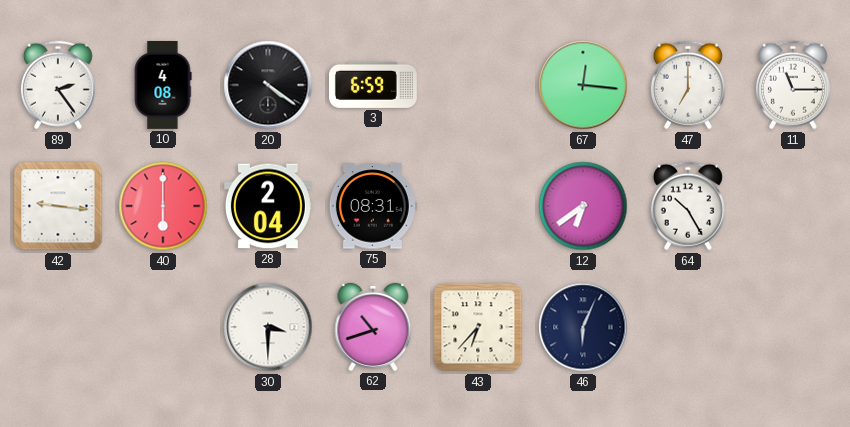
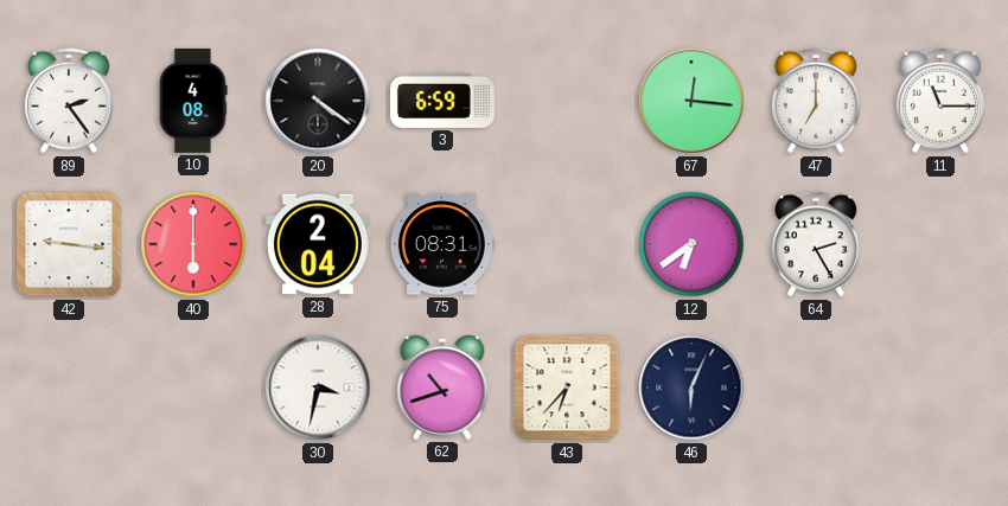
64: 10:25 -> 2:25
30: 3:30 -> 3:32
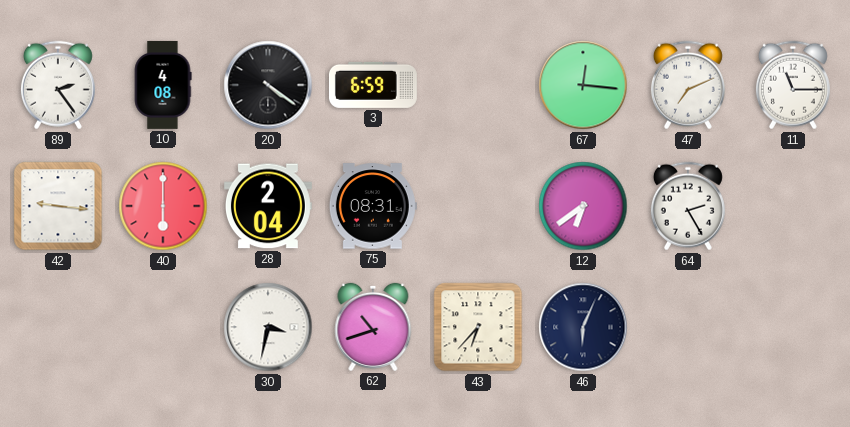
47: 7:00 -> 7:11
